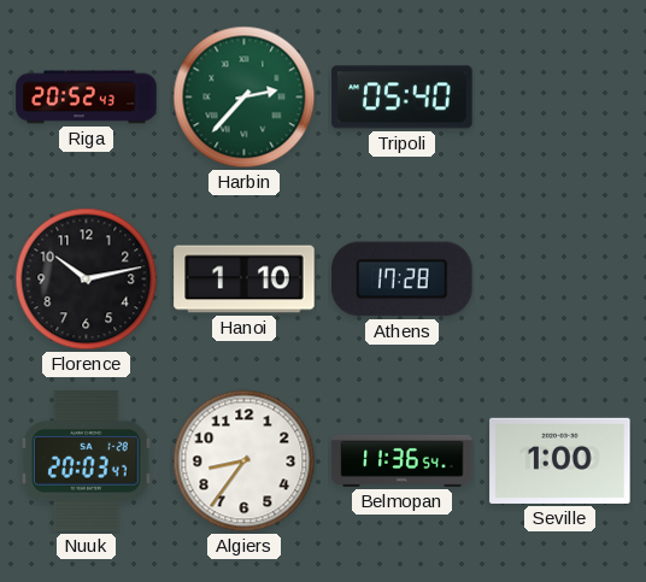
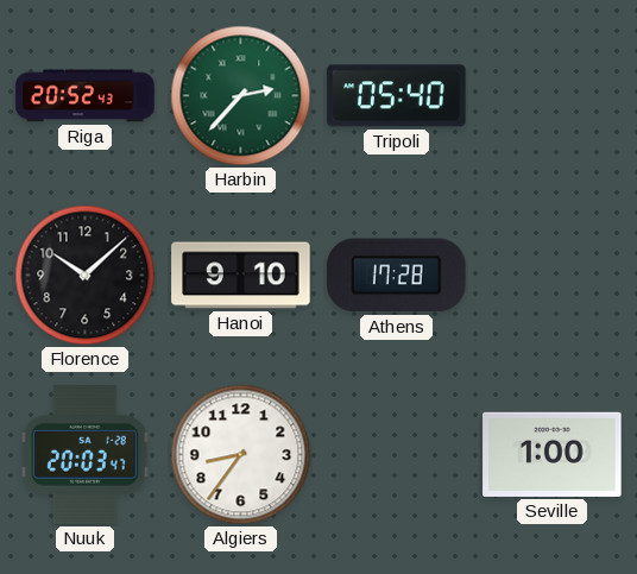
Florence: 10:13 -> 10:08
Hanoi: 1:10 -> 9:10
Belmopan: 11:36 -> none
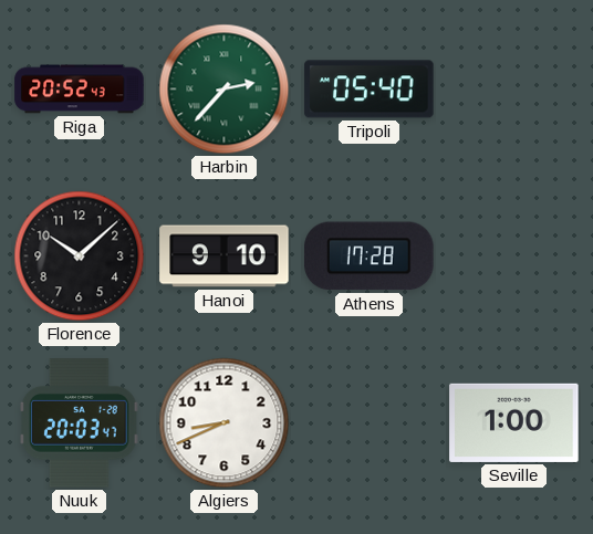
Algiers: 8:36 -> 8:41
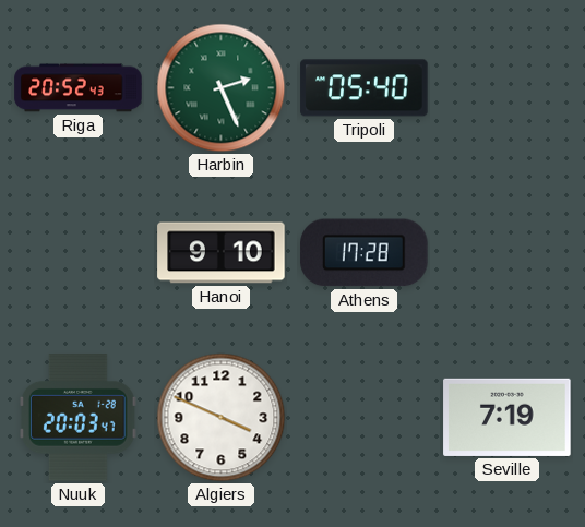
Harbin: 2:37 -> 2:26
Florence: 10:08 -> none
Algiers: 8:41 -> 3:49
Seville: 1:00 -> 7:19
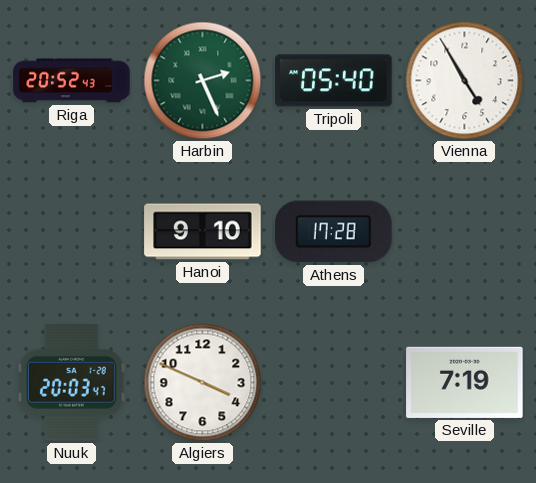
Vienna: none -> 4:55
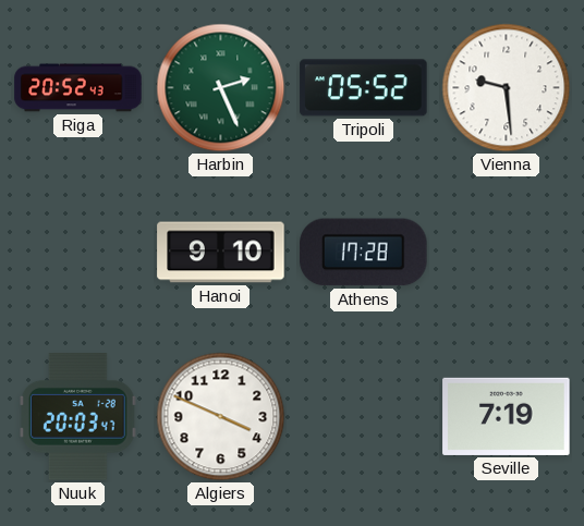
Tripoli: 05:40 -> 05:52
Vienna: 4:55 -> 9:29
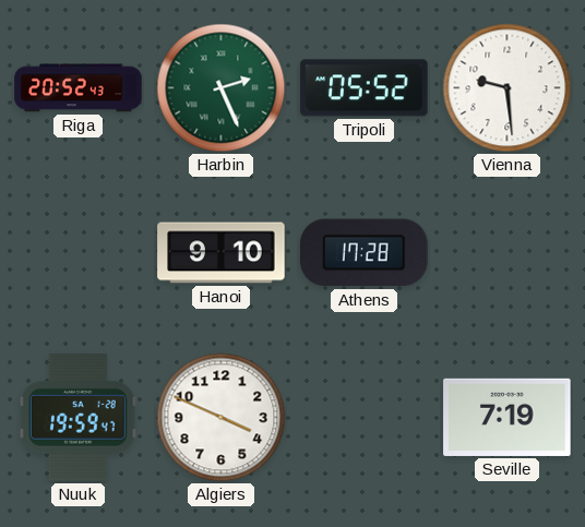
Nuuk: 20:03 -> 19:59
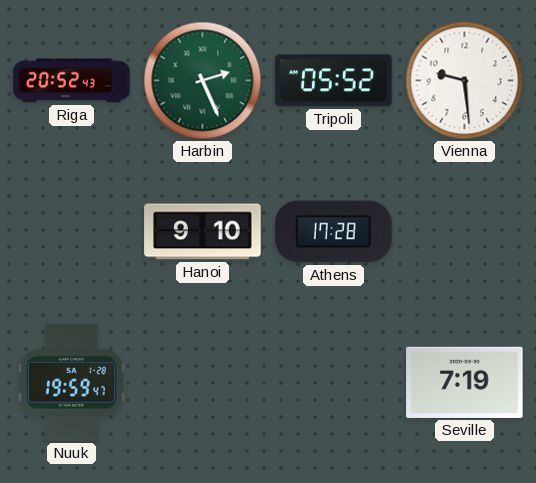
Algiers: 3:49 -> none
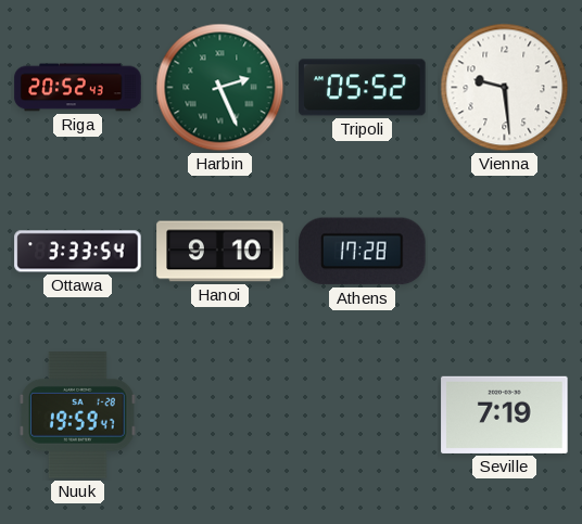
Ottawa: none -> 3:33
